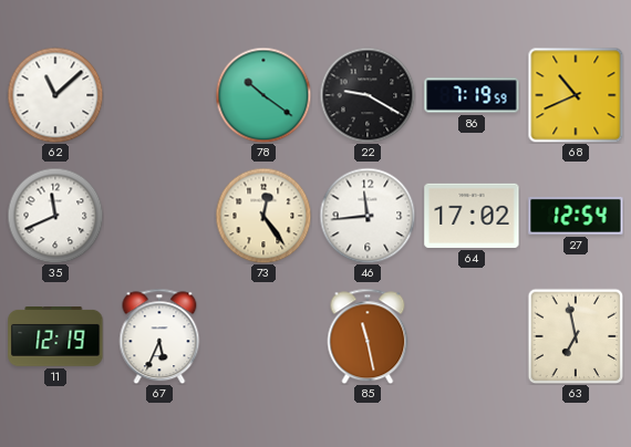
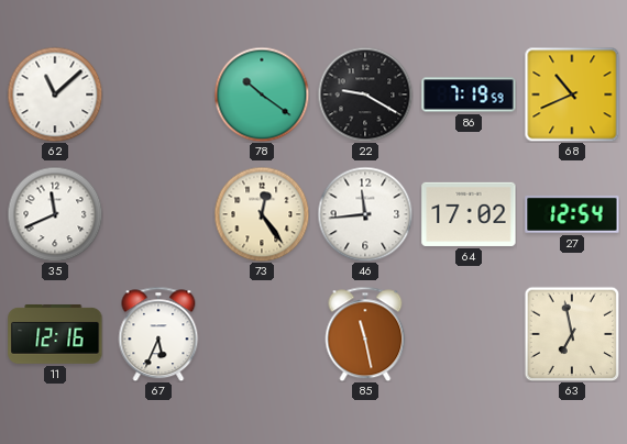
11: 12:19 -> 12:16
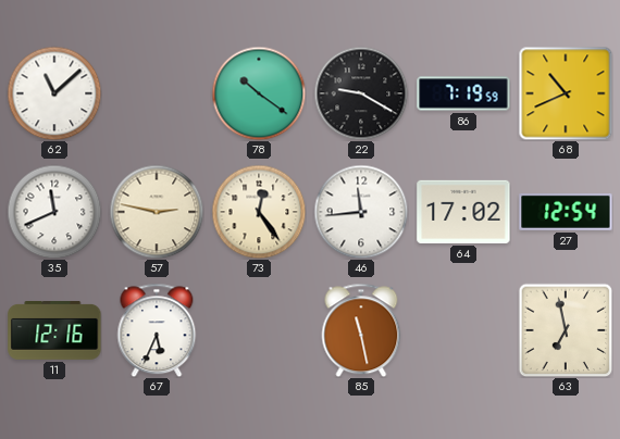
57: none -> 2:47
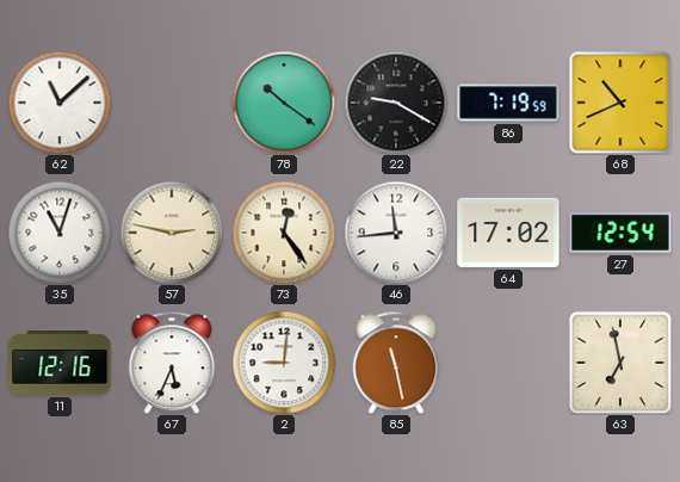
35: 11:41 -> 11:03
2: none -> 9:01
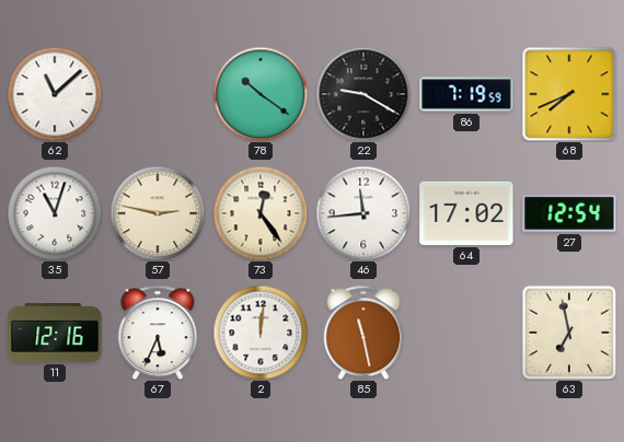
68: 10:41 -> 7:41
2: 9:01 -> 12:01
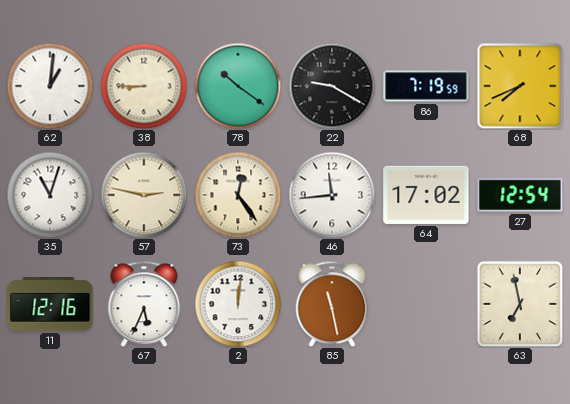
62: 11:08 -> 1:01
38: none -> 8:45
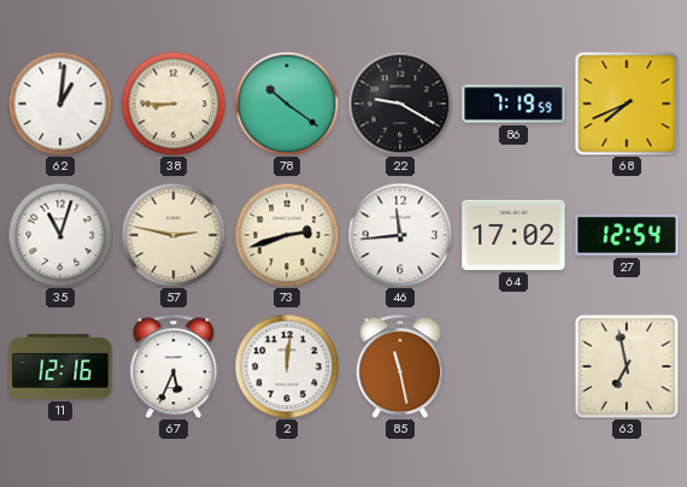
73: 12:24 -> 2:42
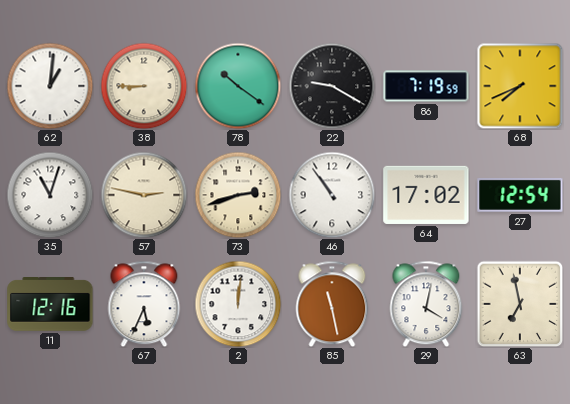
46: 11:44 -> 10:54
29: none -> 4:02
